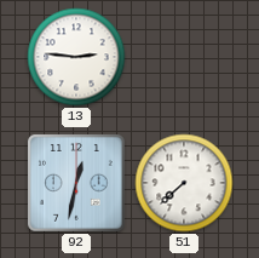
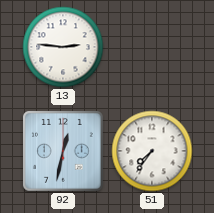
51: 7:38 -> 7:36
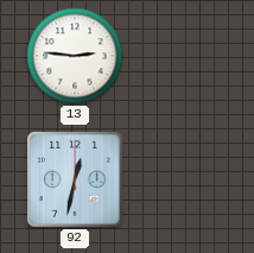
51: 7:36 -> none
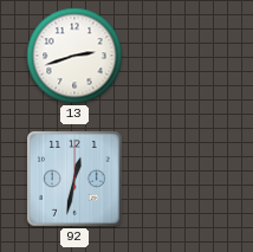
13: 2:46 -> 2:42
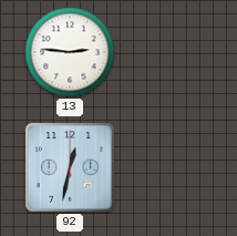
13: 2:42 -> 2:46
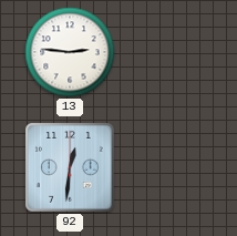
92: 12:32 -> 12:31
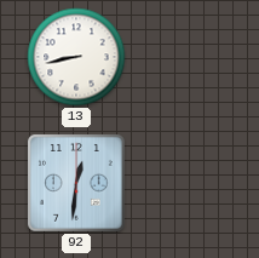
13: 2:46 -> 8:43
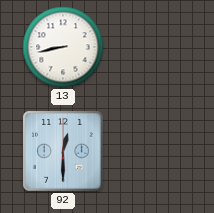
92: 12:31 -> 12:30
